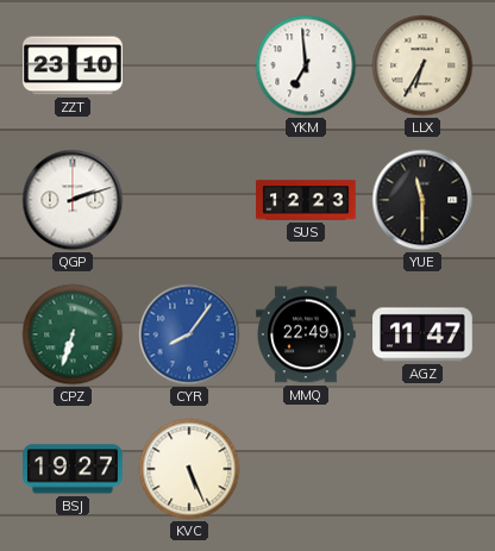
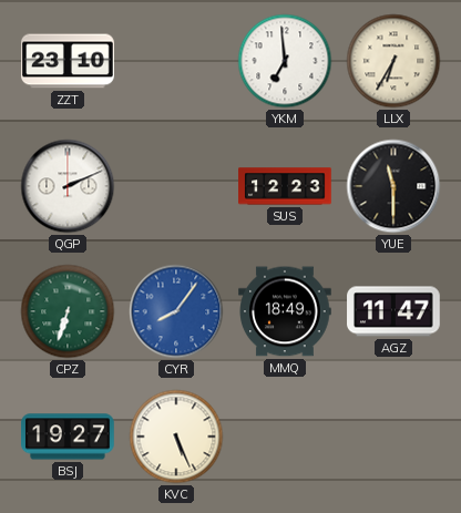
QGP: 2:12 -> 2:11
MMQ: 22:49 -> 18:49
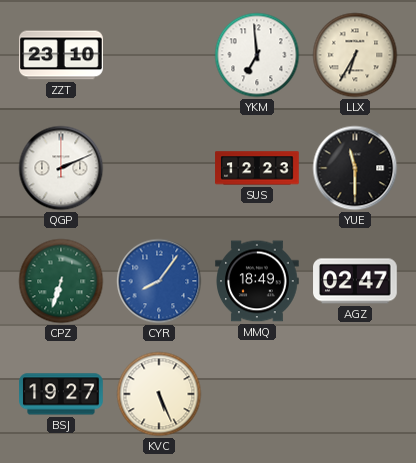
AGZ: 11:47 -> 02:47
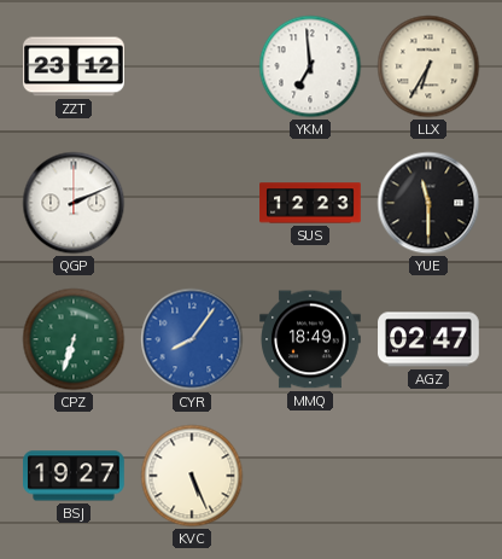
ZZT: 23:10 -> 23:12
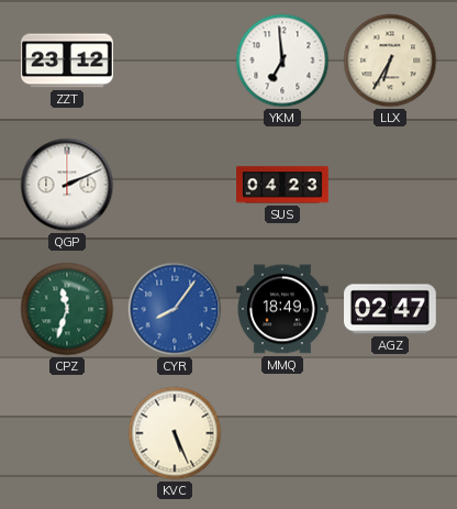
SUS: 12:23 -> 04:23
YUE: 11:30 -> none
CPZ: 6:33 -> 11:33
BSJ: 19:27 -> none
